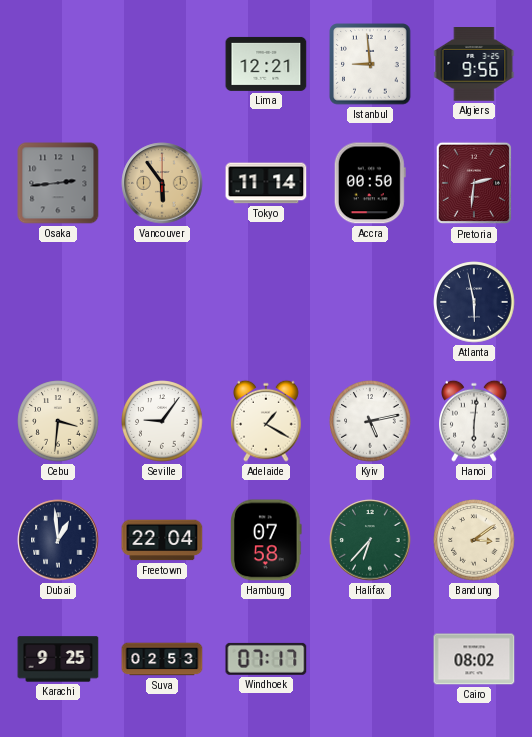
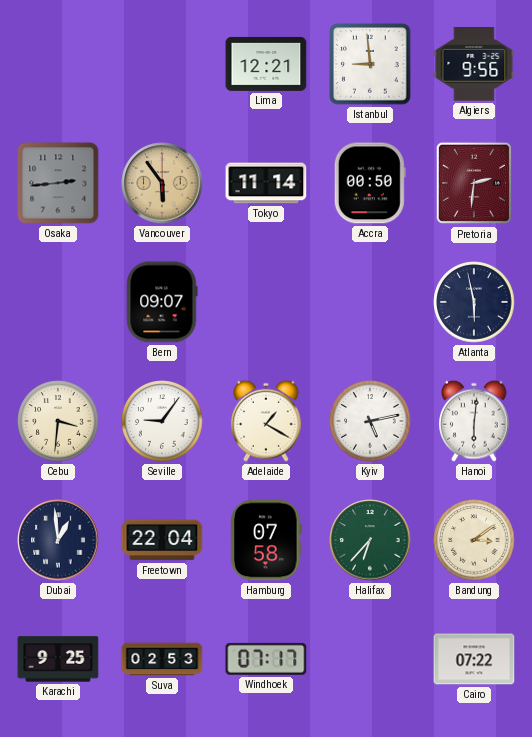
Bern: none -> 09:07
Cairo: 08:02 -> 07:22
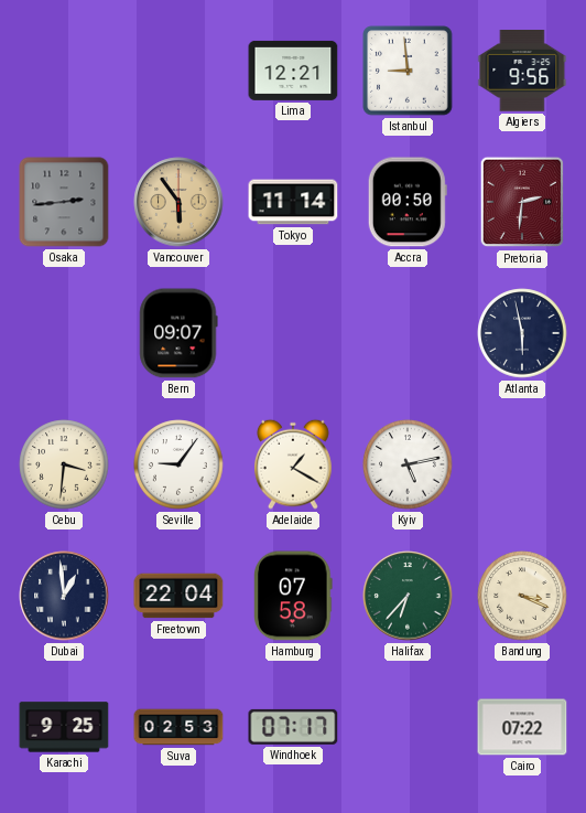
Hanoi: 6:01 -> none
Bandung: 3:09 -> 3:19
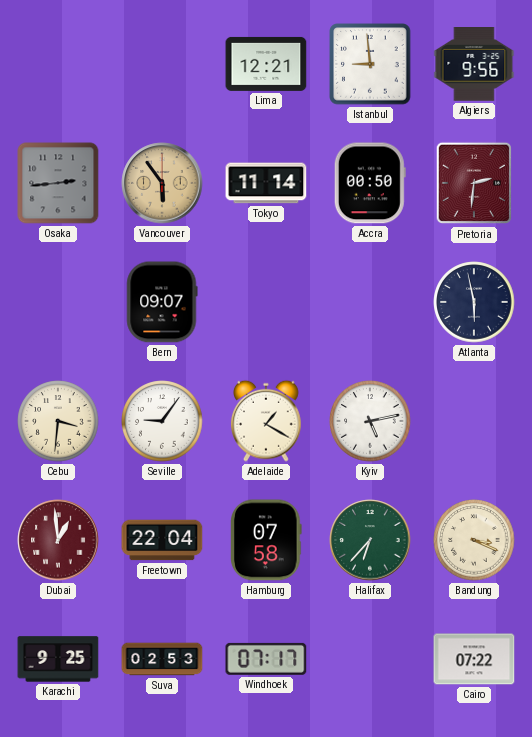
Dubai dial: navy -> burgundy
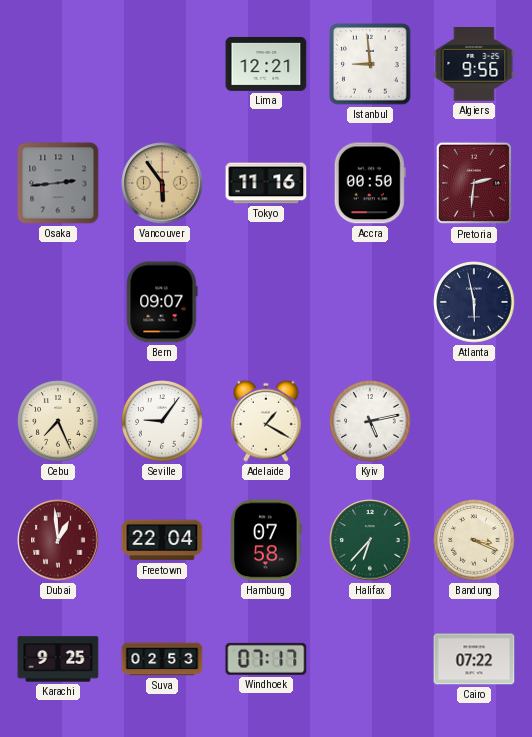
Tokyo: 11:14 -> 11:16
Cebu: 3:31 -> 7:26
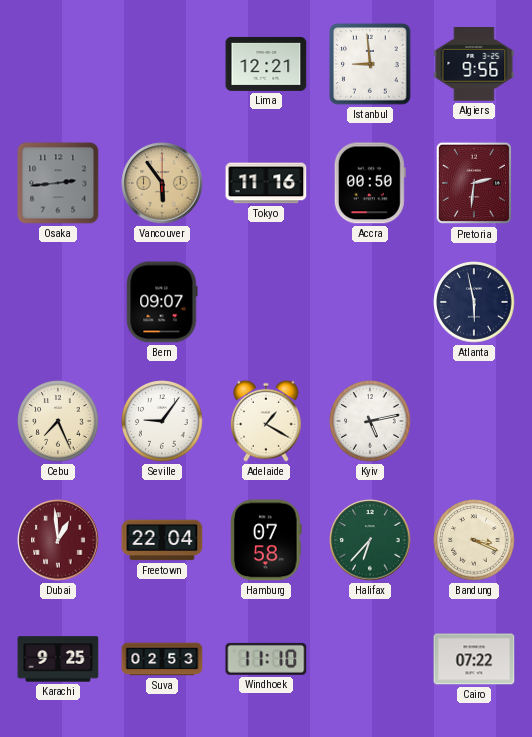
Windhoek: 07:17 -> 11:10
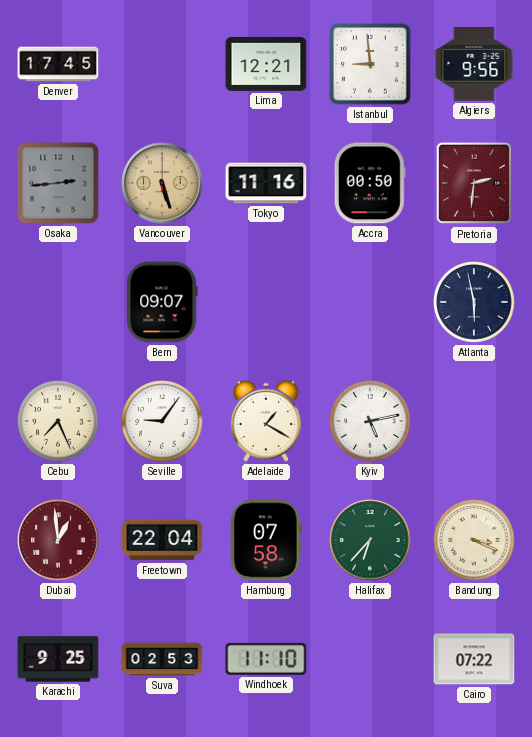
Denver: none -> 17:45
Vancouver: 5:54 -> 5:27
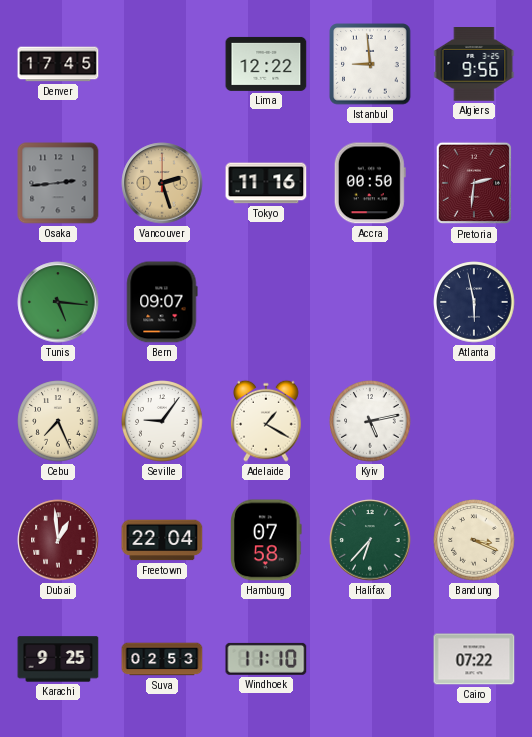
Lima: 12:21 -> 12:22
Vancouver: 5:27 -> 2:27
Tunis: none -> 5:16
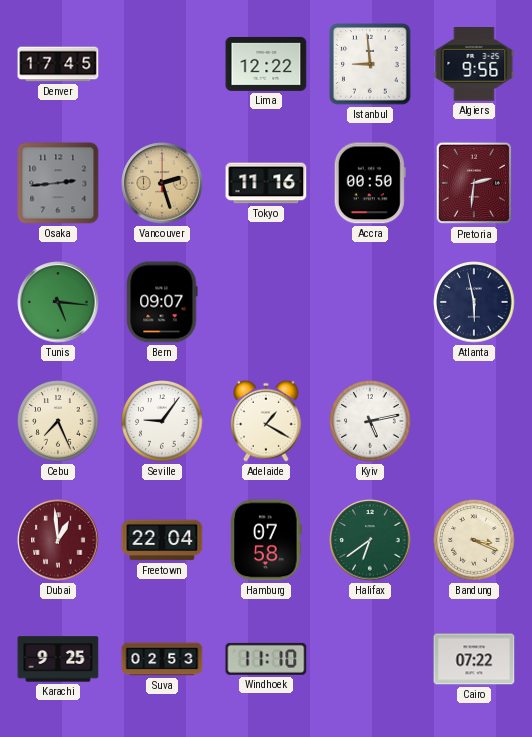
Halifax: 6:37 -> 6:39
